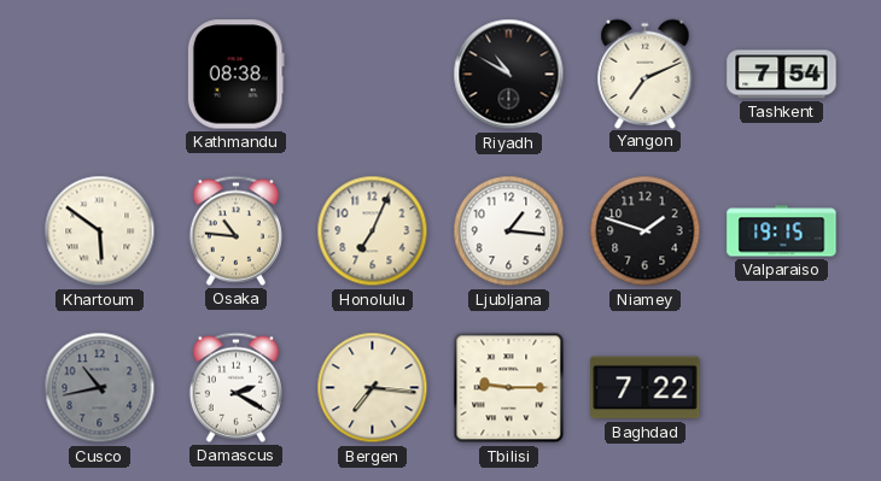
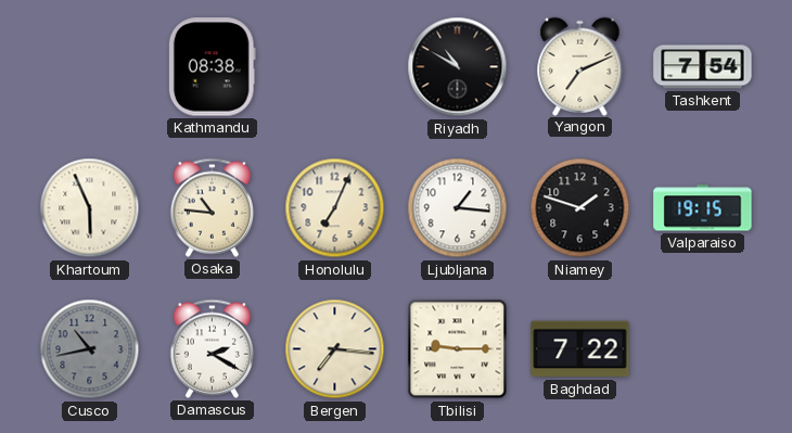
Khartoum: 5:51 -> 5:56
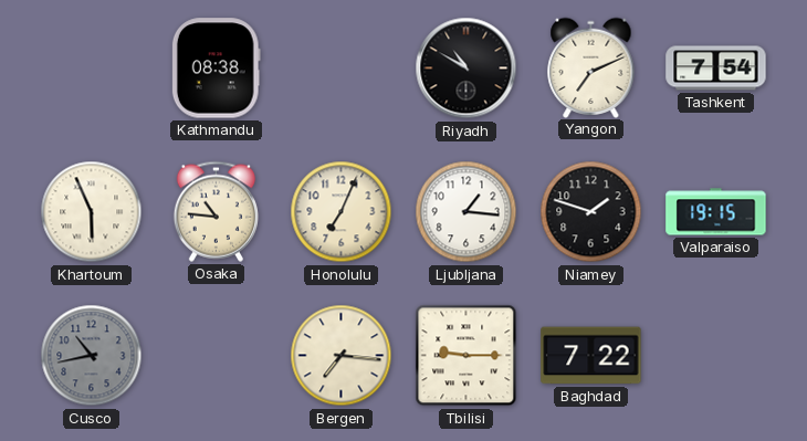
Damascus: 2:20 -> none
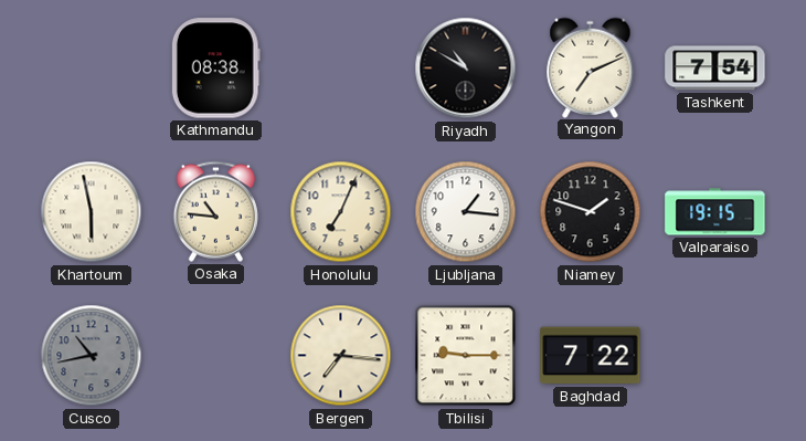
Khartoum: 5:56 -> 5:58
